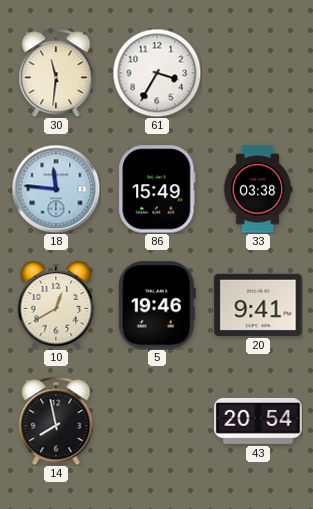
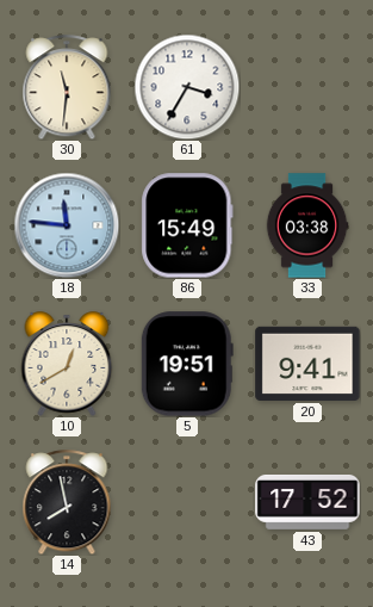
5: 19:46 -> 19:51
43: 20:54 -> 17:52
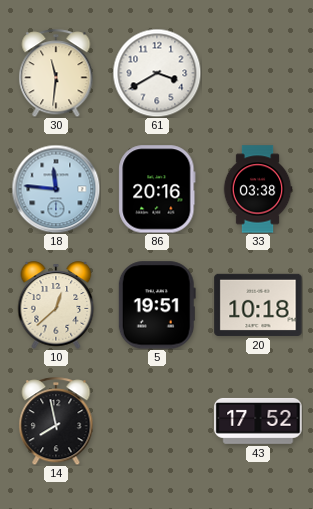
61: 3:35 -> 3:40
86: 15:49 -> 20:16
10: 12:40 -> 12:38
20: 9:41 -> 10:18
